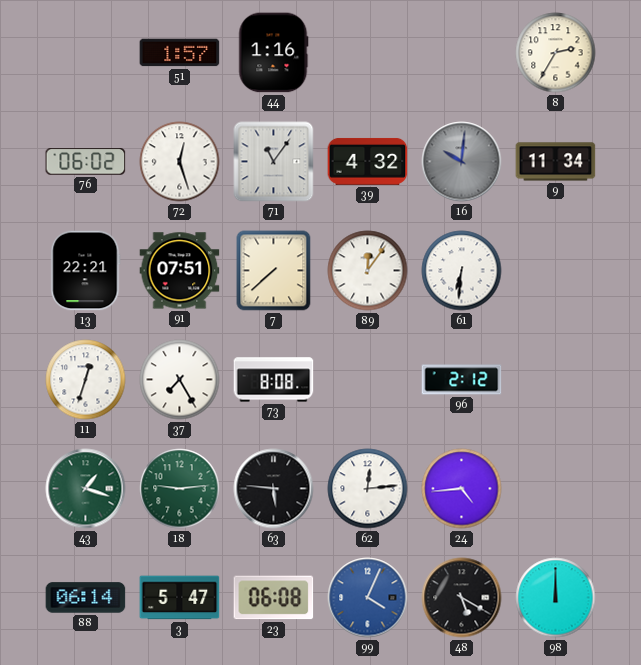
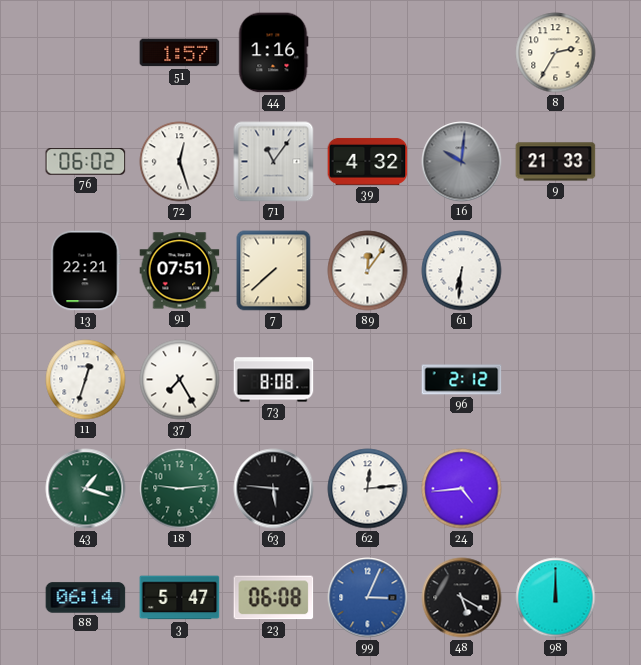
9: 11:34 -> 21:33
99: 4:04 -> 3:04
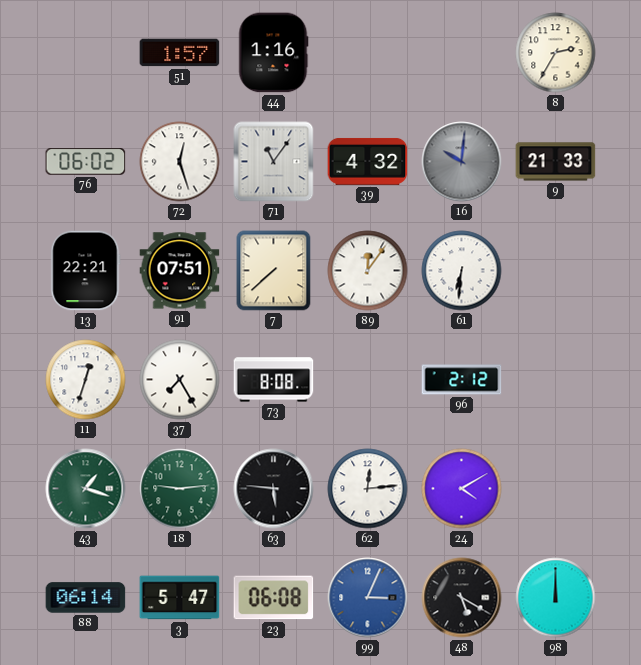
24: 4:44 -> 4:10
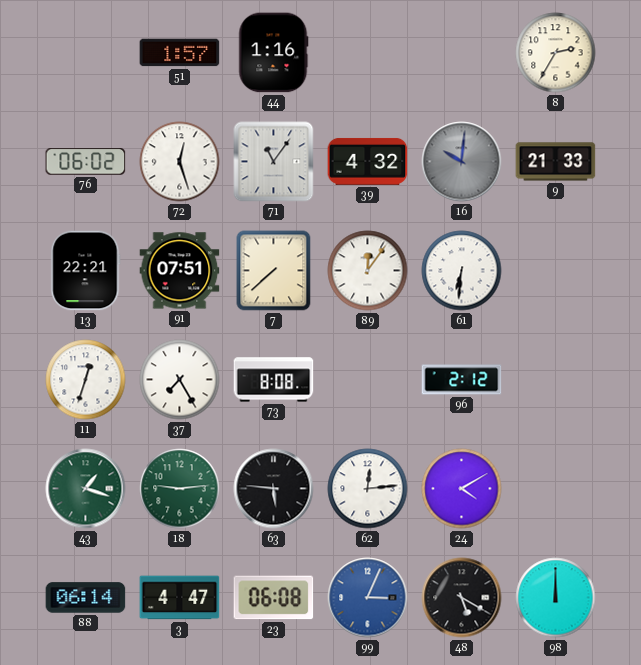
3: 5:47 -> 4:47
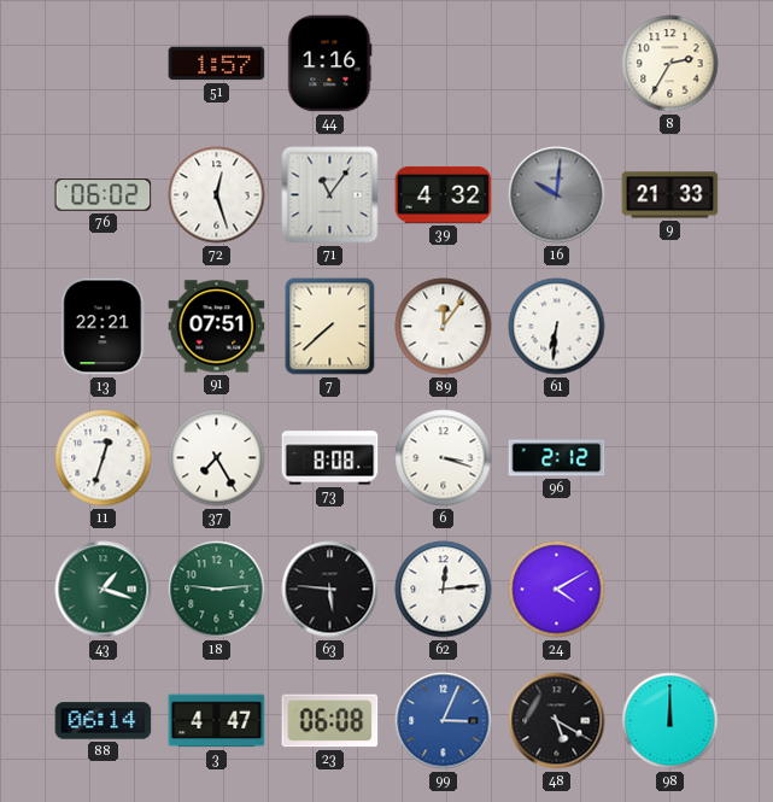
6: none -> 3:18
